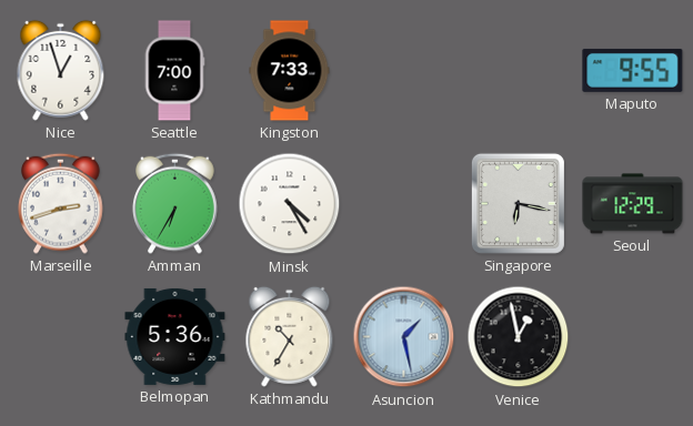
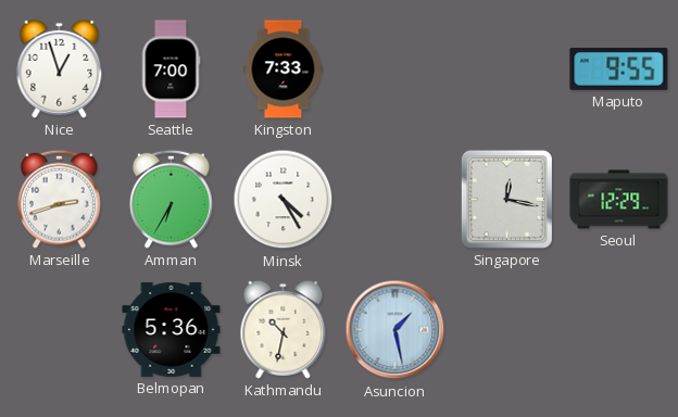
Singapore: 6:17 -> 12:17
Kathmandu: 10:35 -> 10:32
Venice: 12:58 -> none
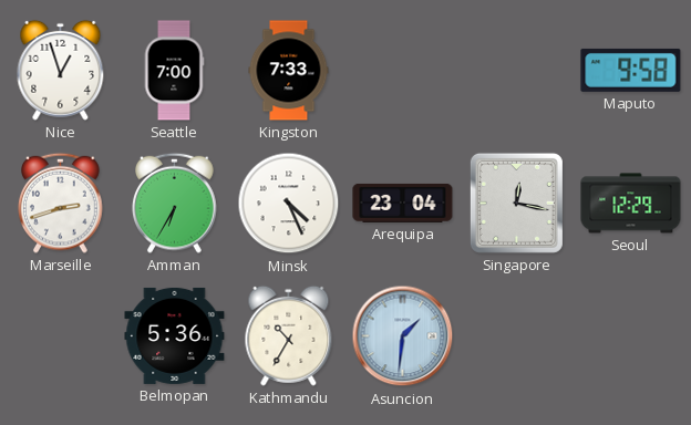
Maputo: 9:55 -> 9:58
Minsk: 4:25 -> 4:26
Arequipa: none -> 23:04
Kathmandu: 10:32 -> 10:35
Asuncion: 1:28 -> 1:31
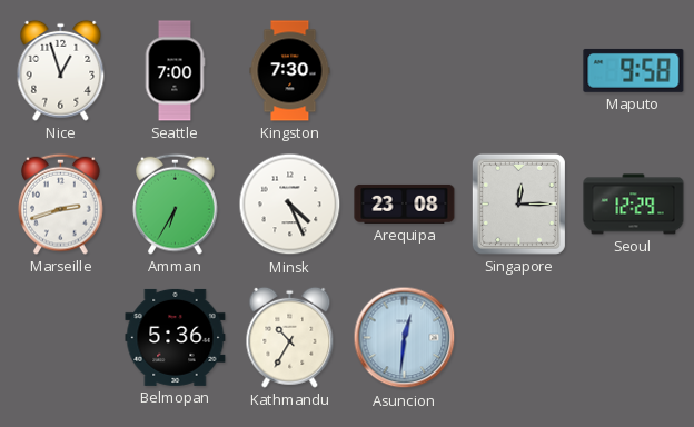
Kingston: 7:33 -> 7:30
Arequipa: 23:04 -> 23:08
Singapore: 12:17 -> 12:15
Asuncion: 1:31 -> 12:31
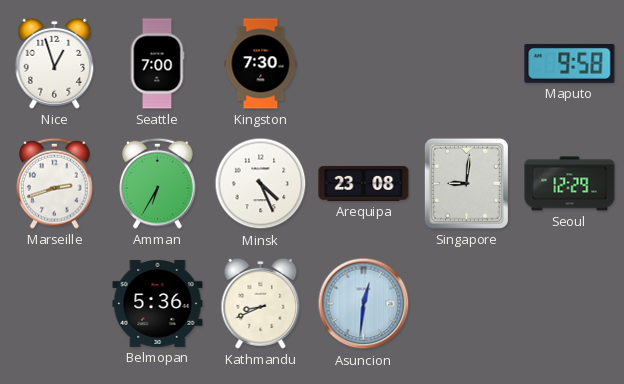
Singapore: 12:15 -> 9:01
Kathmandu: 10:35 -> 8:41
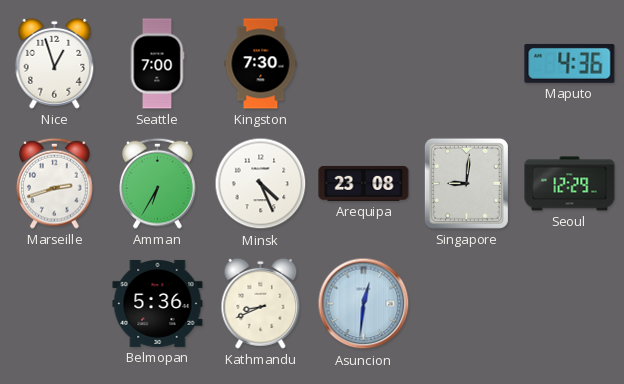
Maputo: 9:58 -> 4:36
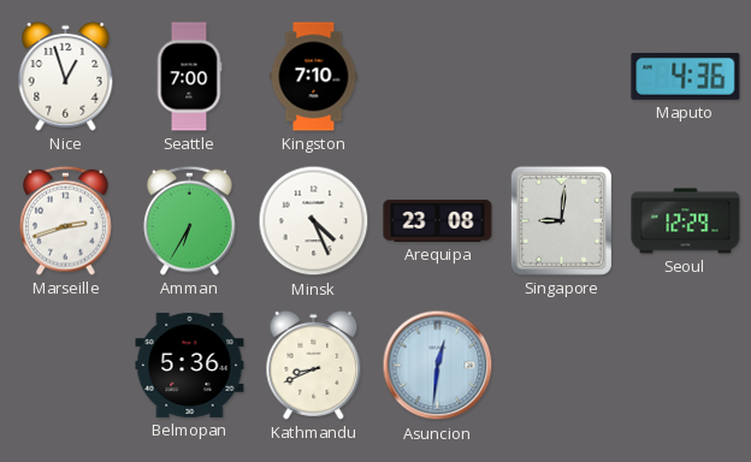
Kingston: 7:30 -> 7:10
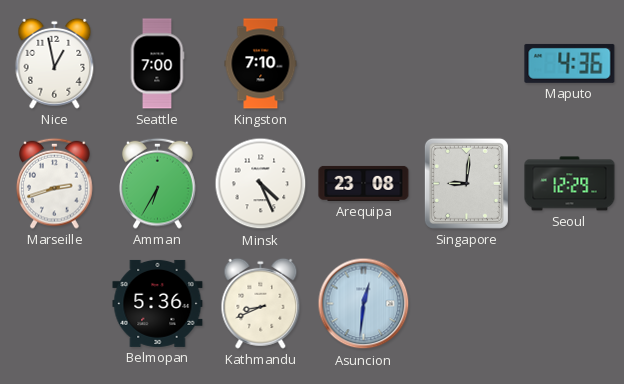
Nice: 12:57 -> 12:58
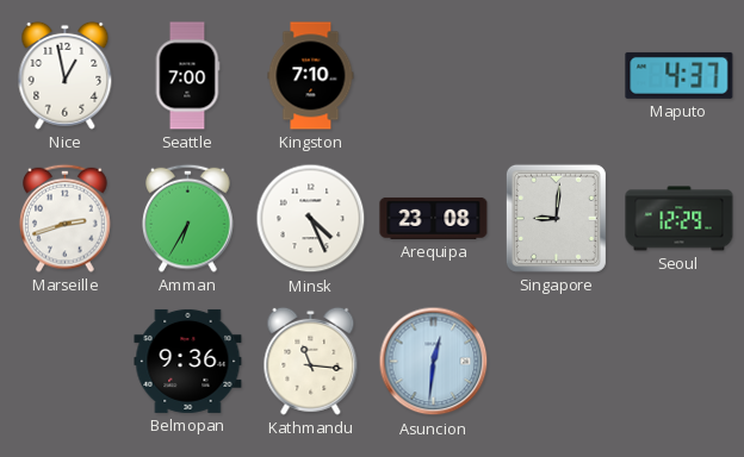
Maputo: 4:36 -> 4:37
Belmopan: 5:36 -> 9:36
Kathmandu: 8:41 -> 11:16
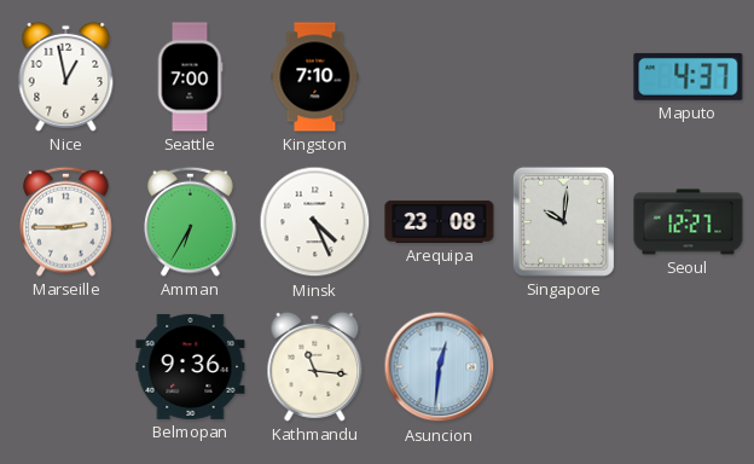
Marseille: 2:42 -> 2:45
Singapore: 9:01 -> 10:01
Seoul: 12:29 -> 12:27
